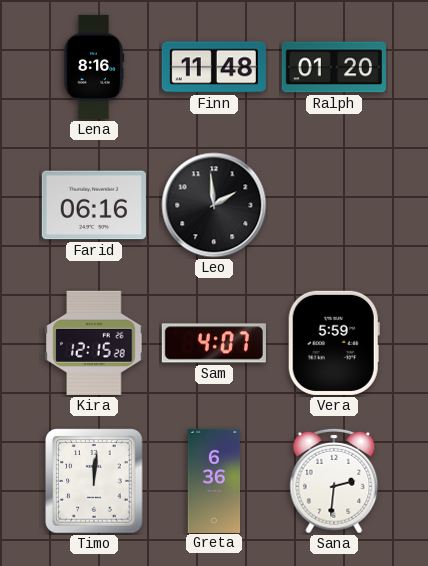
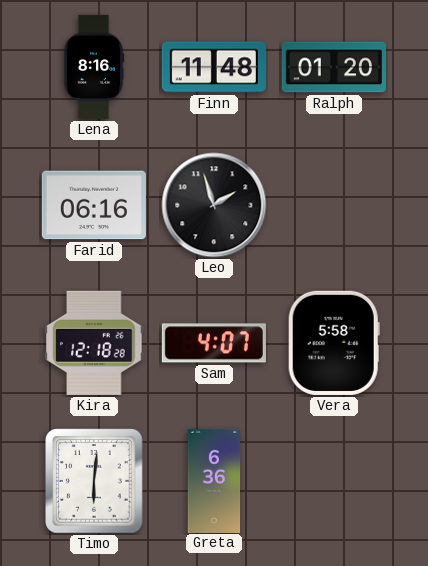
Leo: 1:59 -> 1:57
Kira: 12:15 -> 12:18
Vera: 5:59 -> 5:58
Timo: 12:01 -> 6:01
Sana: 2:31 -> none
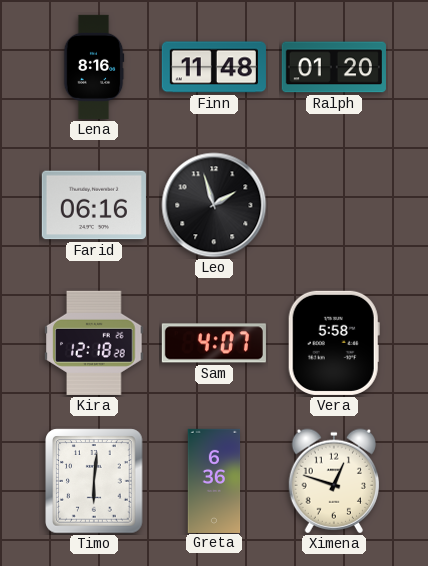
Ximena: none -> 12:48
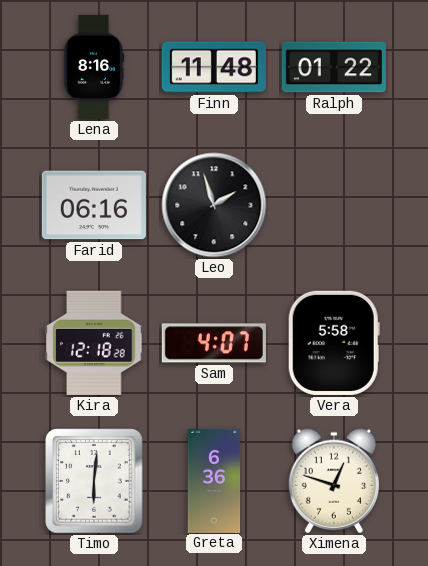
Ralph: 01:20 -> 01:22
